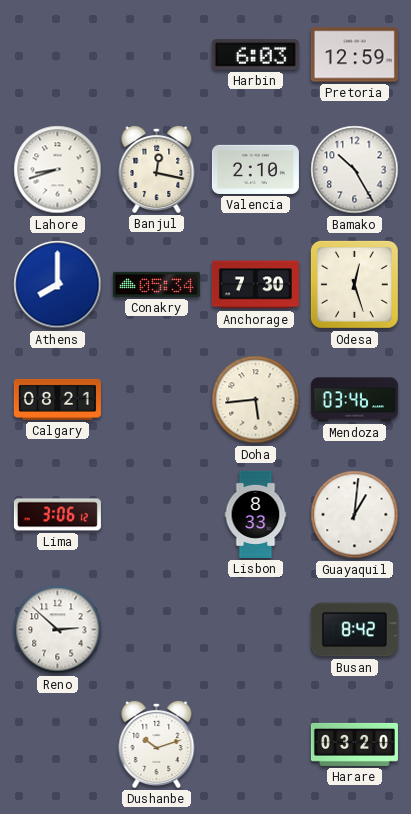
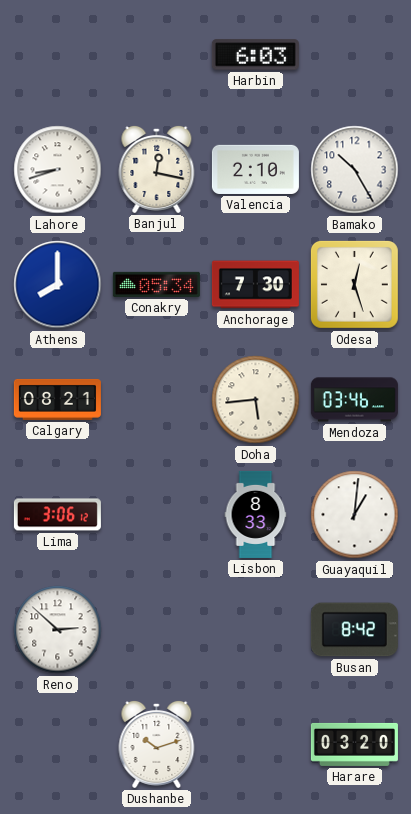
Pretoria: 12:59 -> none
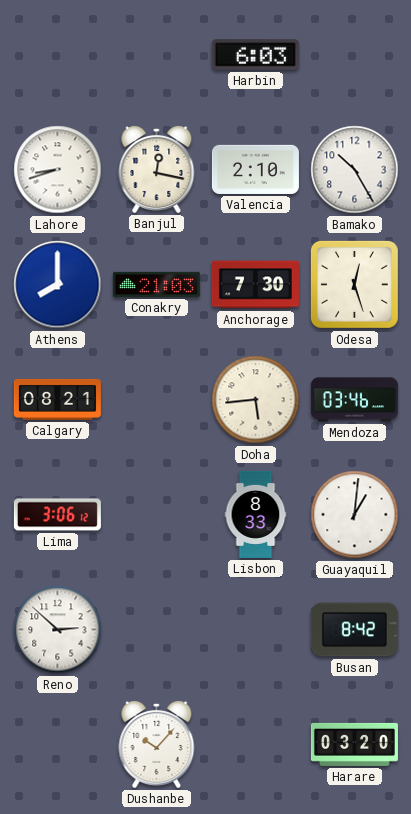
Conakry: 05:34 -> 21:03
Dushanbe: 10:12 -> 10:07
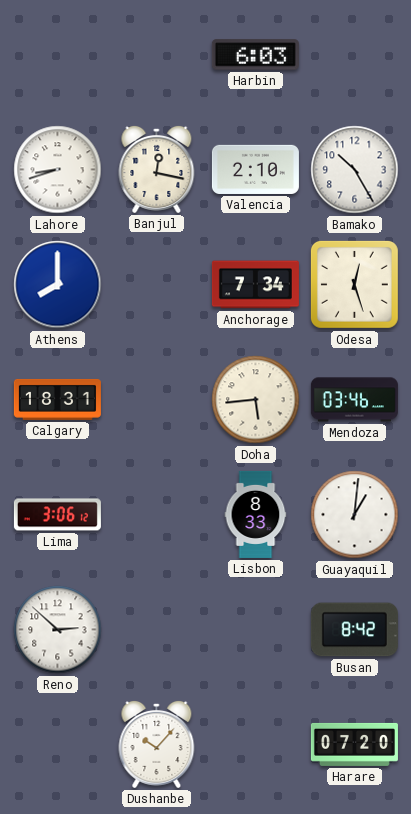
Conakry: 21:03 -> none
Anchorage: 7:30 -> 7:34
Calgary: 08:21 -> 18:31
Harare: 03:20 -> 07:20
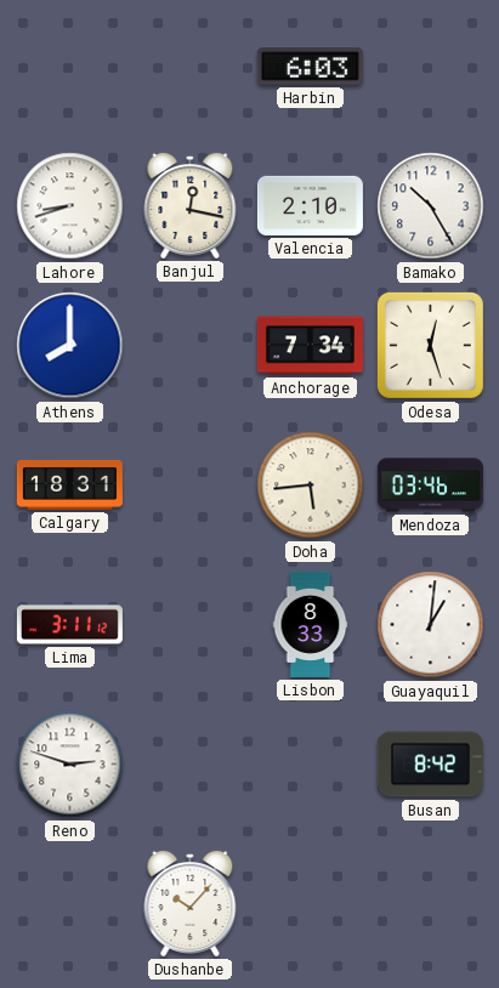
Lima: 3:06 -> 3:11
Reno: 2:52 -> 2:48
Harare: 07:20 -> none
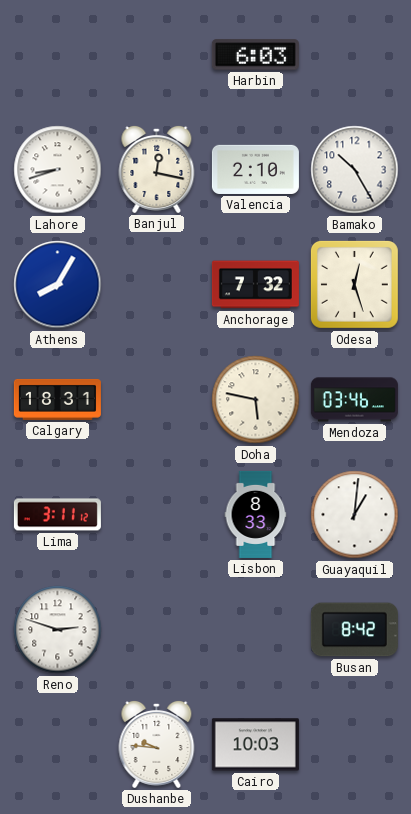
Athens: 8:00 -> 8:05
Anchorage: 7:34 -> 7:32
Doha: 5:44 -> 5:47
Dushanbe: 10:07 -> 9:46
Cairo: none -> 10:03
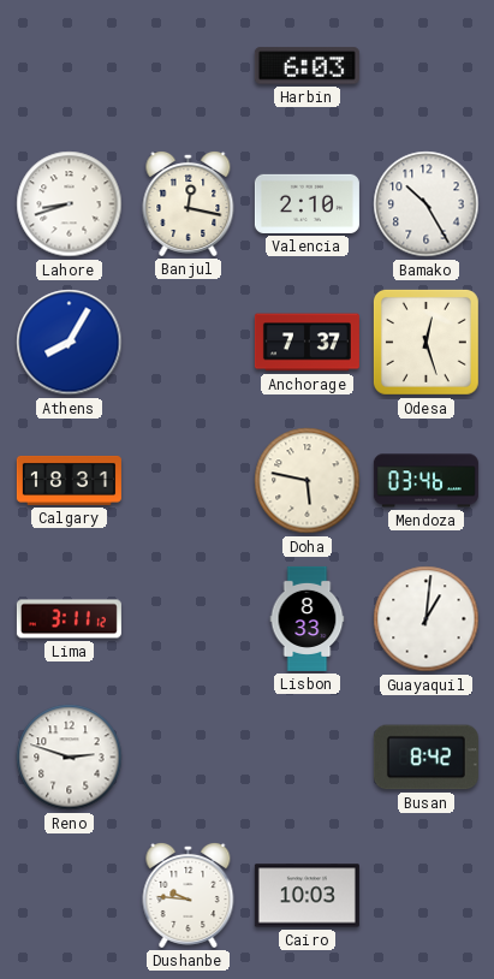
Anchorage: 7:32 -> 7:37
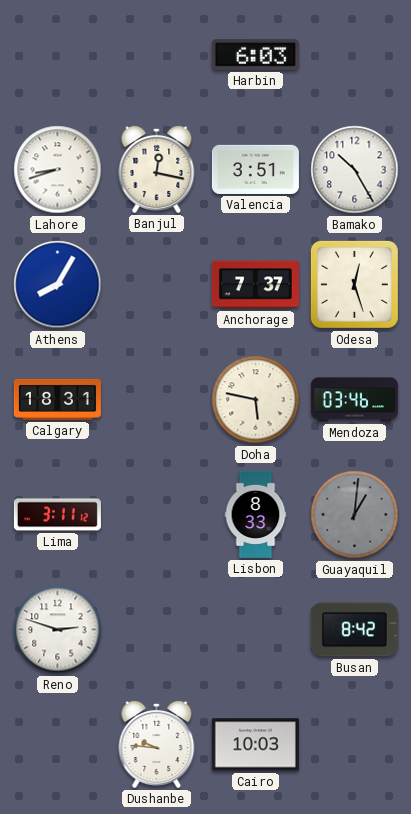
Valencia: 2:10 -> 3:51
Guayaquil dial: white -> grey
